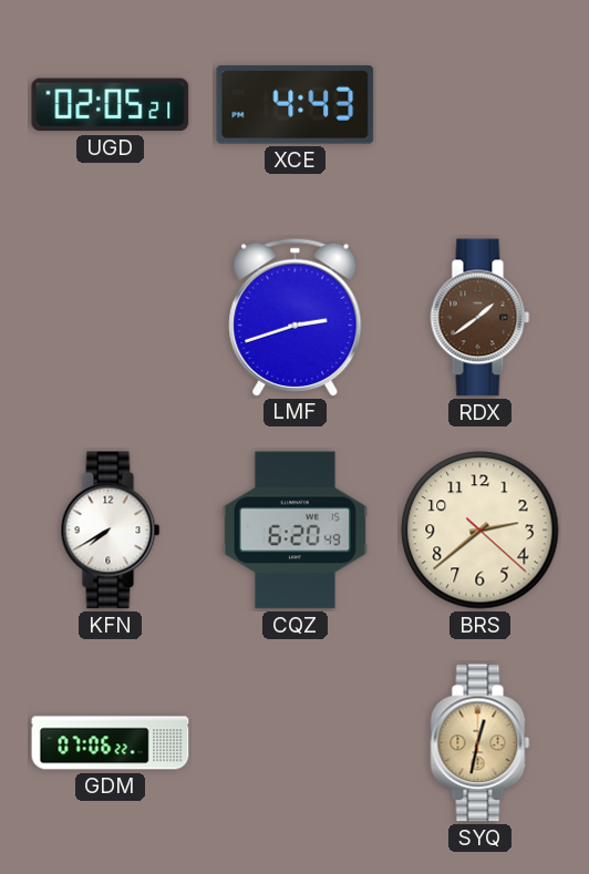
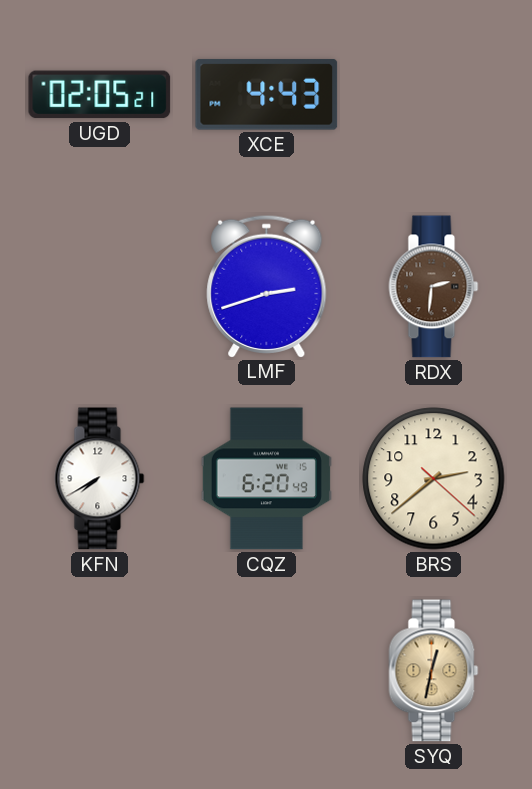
RDX: 1:39 -> 2:31
GDM: 07:06 -> none
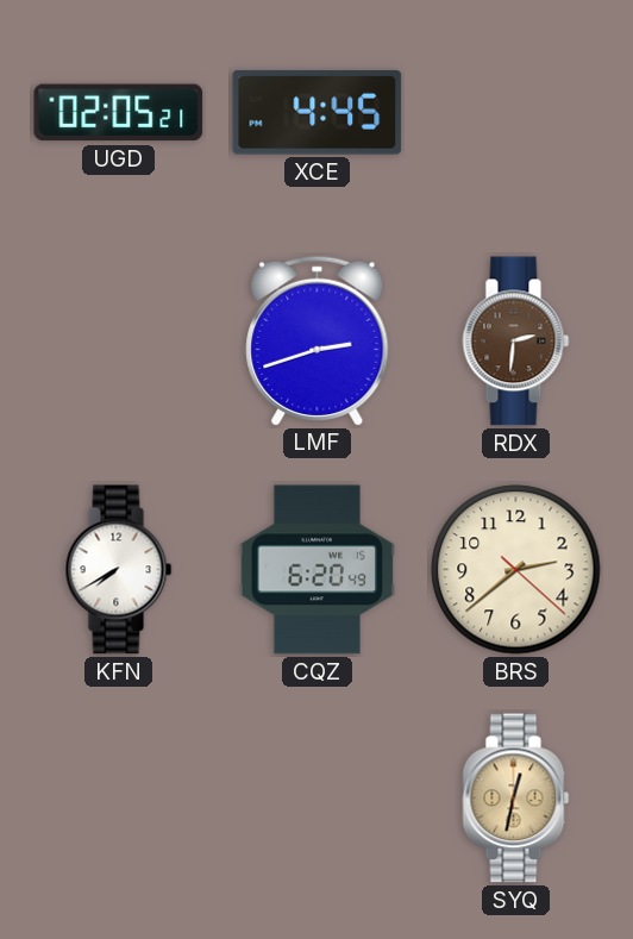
XCE: 4:43 -> 4:45
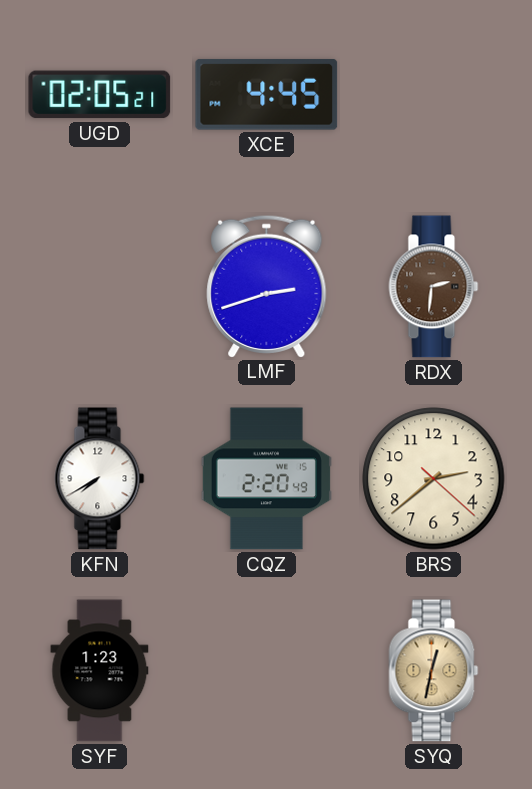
CQZ: 6:20 -> 2:20
SYF: none -> 1:23
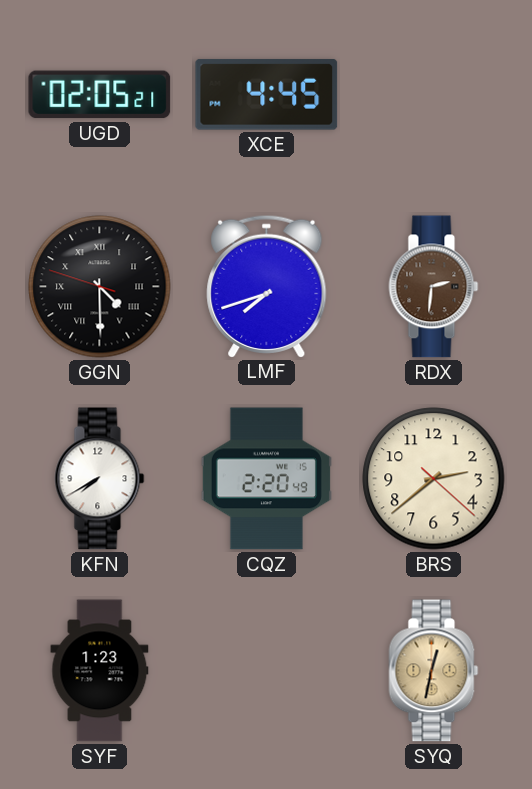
GGN: none -> 4:29
LMF: 2:42 -> 7:42
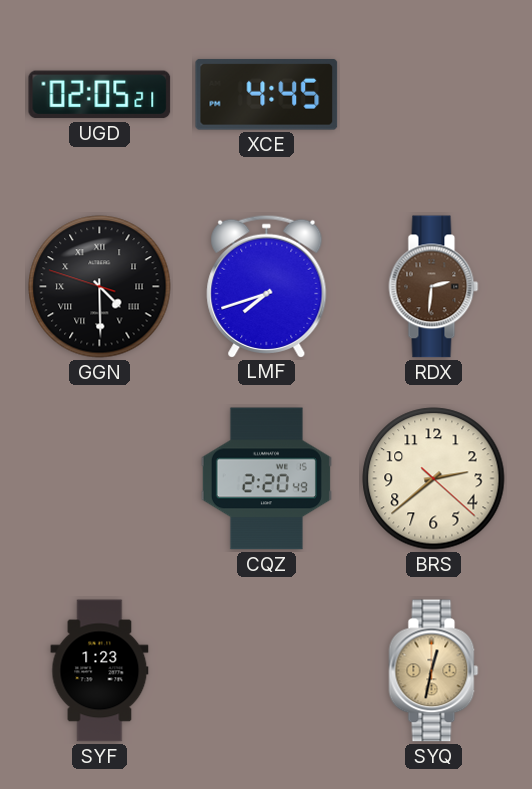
KFN: 7:40 -> none
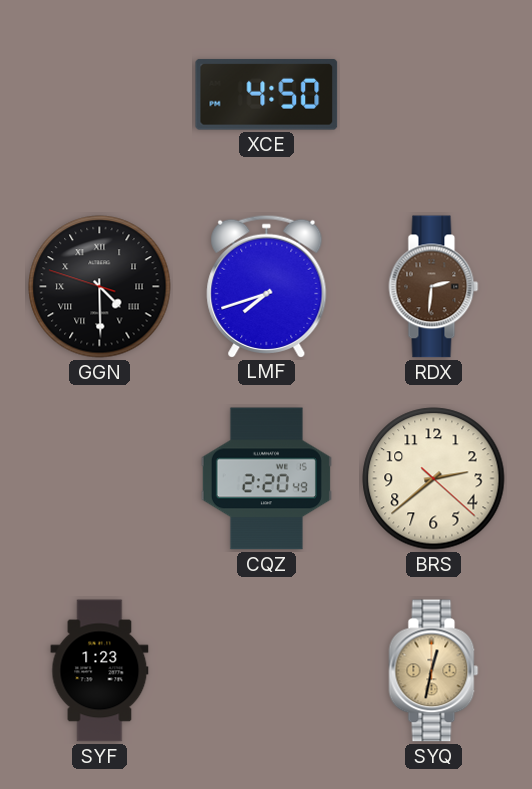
UGD: 02:05 -> none
XCE: 4:45 -> 4:50
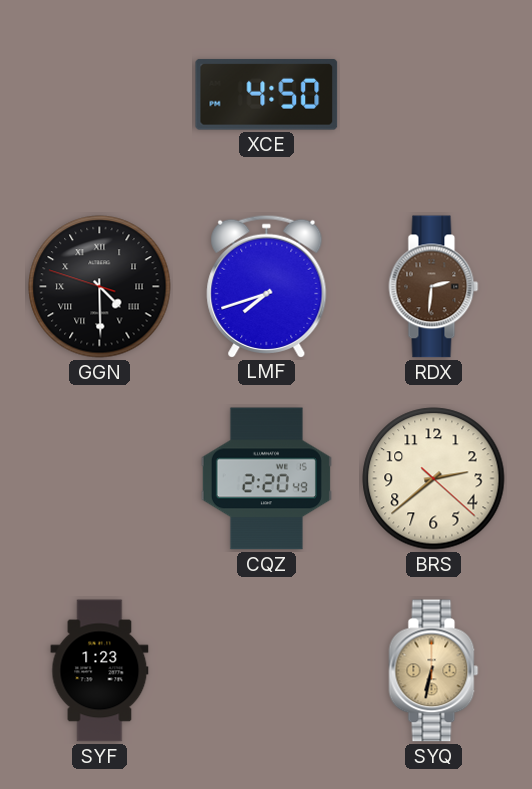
SYQ: 12:32 -> 6:32
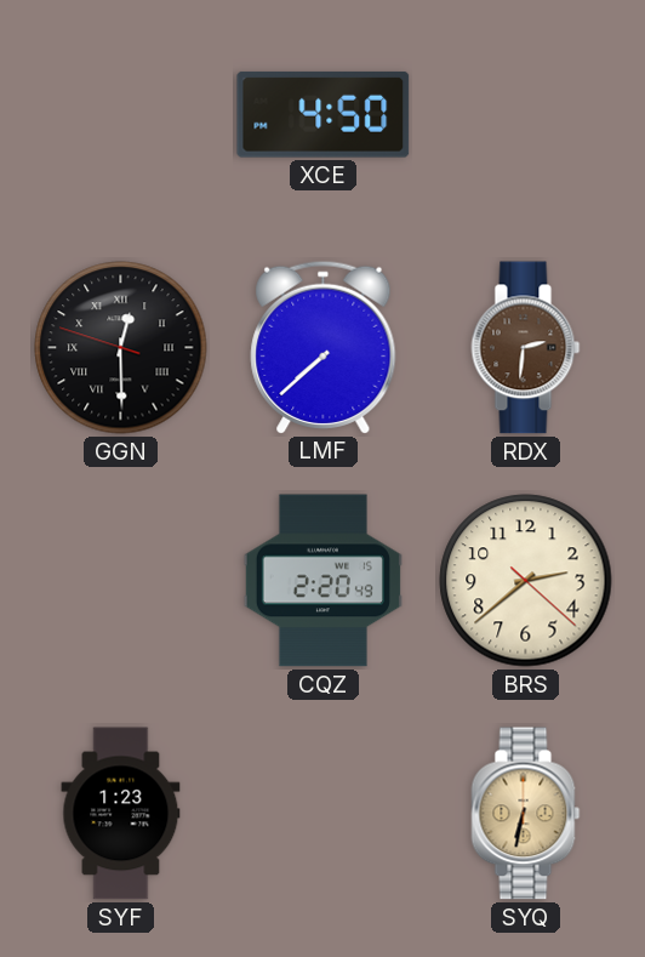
GGN: 4:29 -> 12:29
LMF: 7:42 -> 7:38
